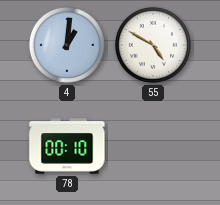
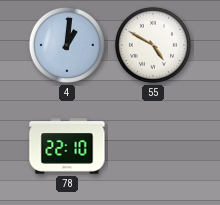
78: 00:10 -> 22:10
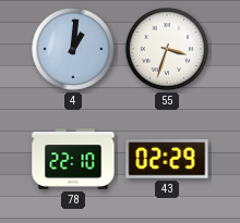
55: 4:50 -> 3:33
43: none -> 02:29
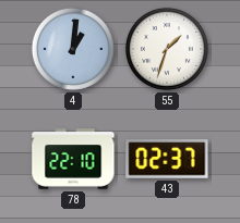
55: 3:33 -> 1:33
43: 02:29 -> 02:37
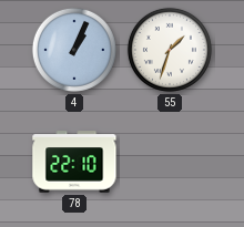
4: 1:01 -> 1:04
43: 02:37 -> none
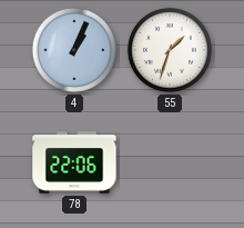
78: 22:10 -> 22:06
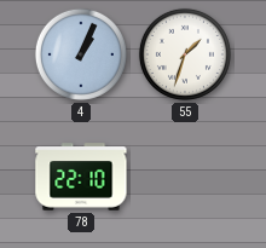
78: 22:06 -> 22:10
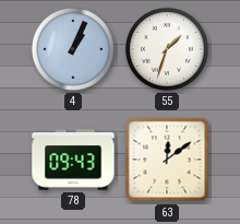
78: 22:10 -> 09:43
63: none -> 12:09
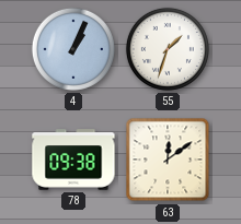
78: 09:43 -> 09:38
